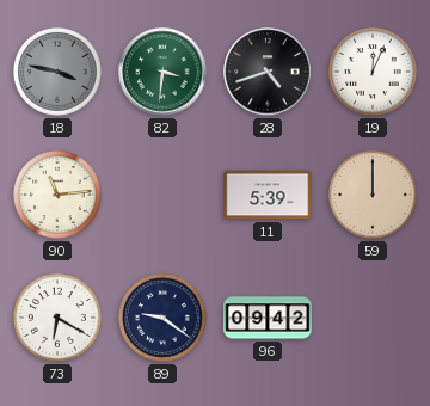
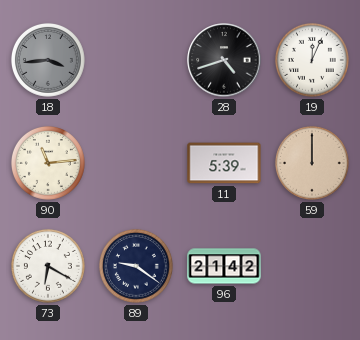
18: 3:47 -> 3:44
82: 3:31 -> none
96: 09:42 -> 21:42
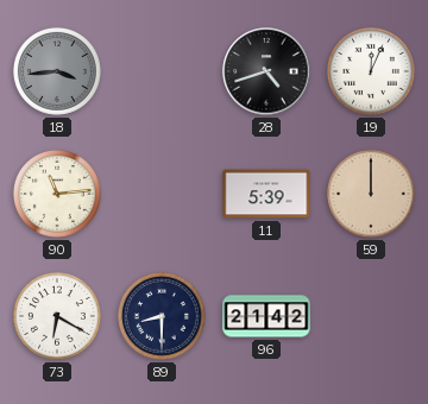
89: 9:21 -> 8:30
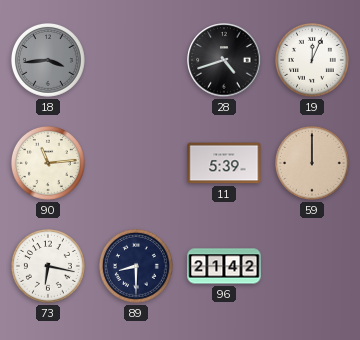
73: 6:20 -> 6:17
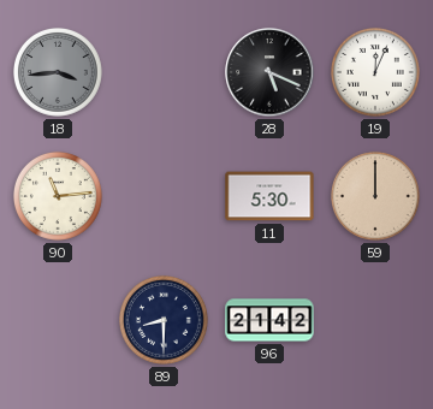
28: 4:42 -> 5:19
11: 5:39 -> 5:30
73: 6:17 -> none
